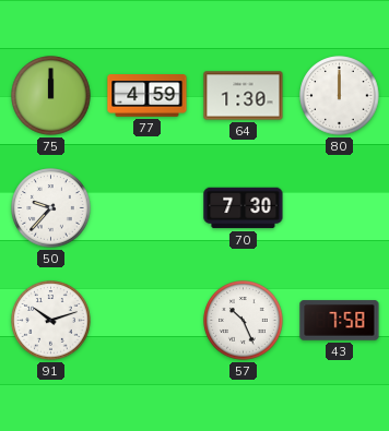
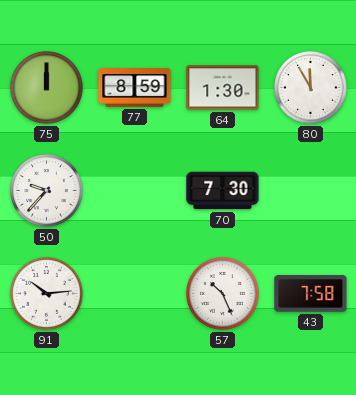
77: 4:59 -> 8:59
80: 12:00 -> 11:55
91: 10:12 -> 10:14
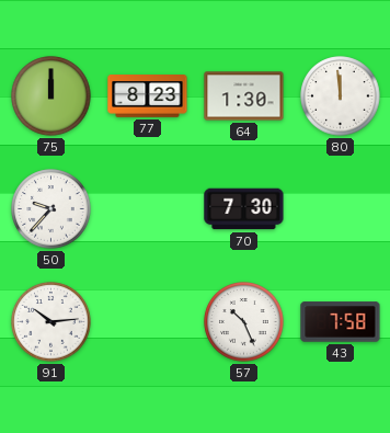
77: 8:59 -> 8:23
80: 11:55 -> 11:59
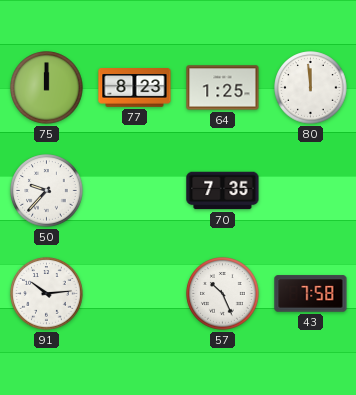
64: 1:30 -> 1:25
70: 7:30 -> 7:35
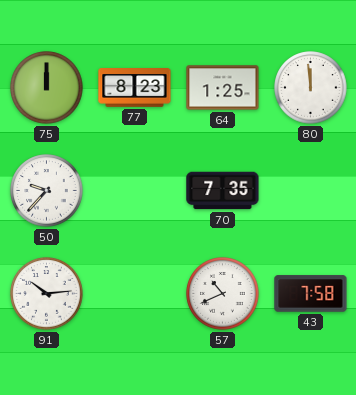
57: 10:26 -> 10:41
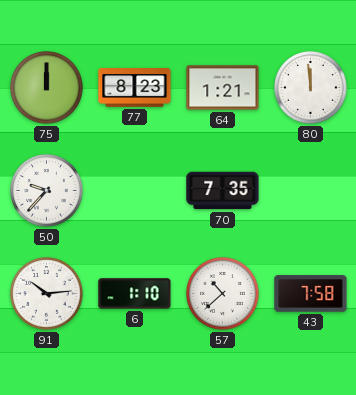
64: 1:25 -> 1:21
6: none -> 1:10
57: 10:41 -> 10:38
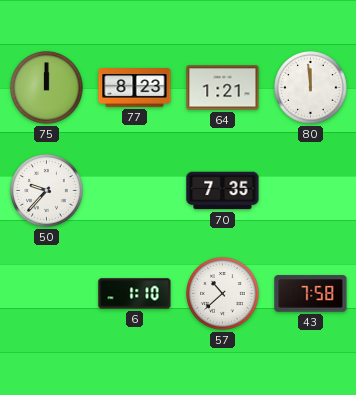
91: 10:14 -> none
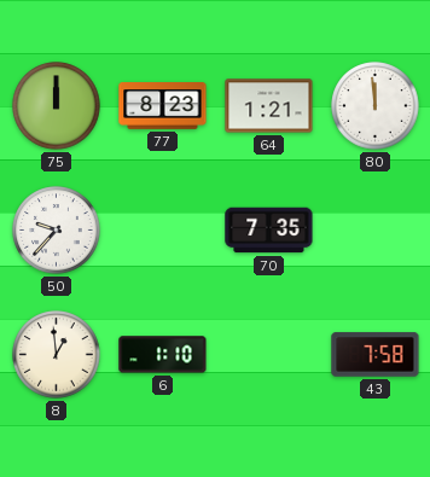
8: none -> 12:59
57: 10:38 -> none
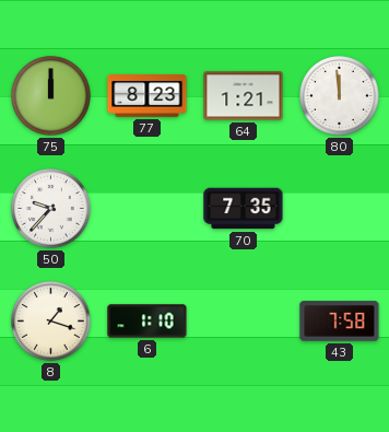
8: 12:59 -> 1:18
